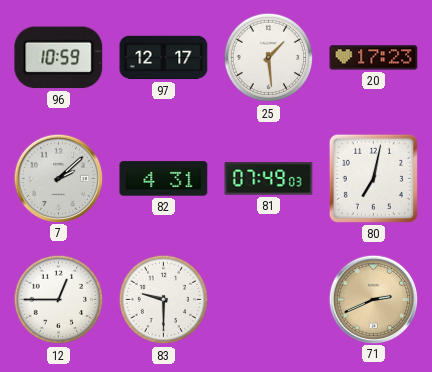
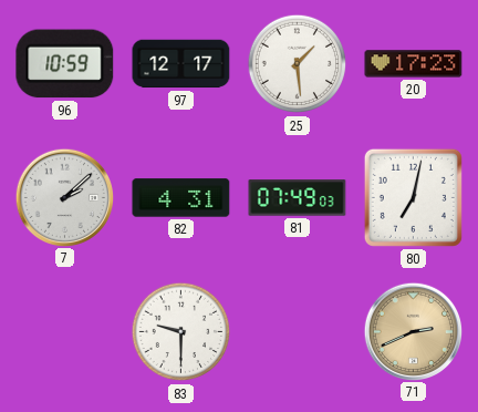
12: 12:45 -> none
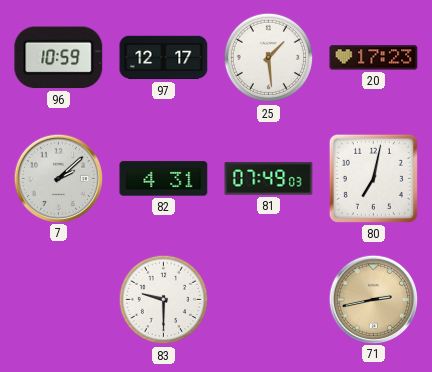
71: 2:41 -> 2:43
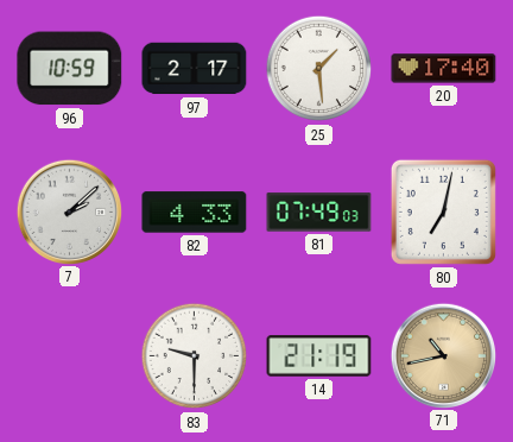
97: 12:17 -> 2:17
20: 17:23 -> 17:40
82: 4:31 -> 4:33
14: none -> 21:19
71: 2:43 -> 10:43
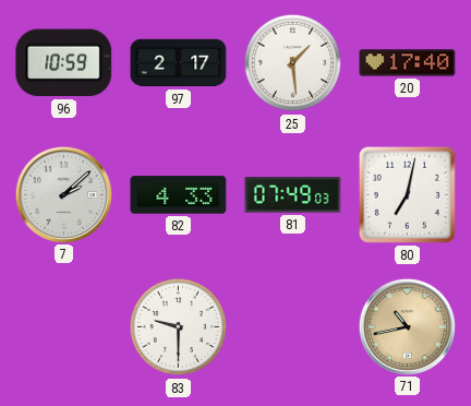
14: 21:19 -> none
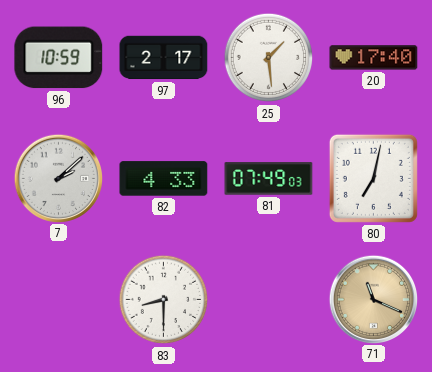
83: 9:30 -> 8:30
71: 10:43 -> 11:19
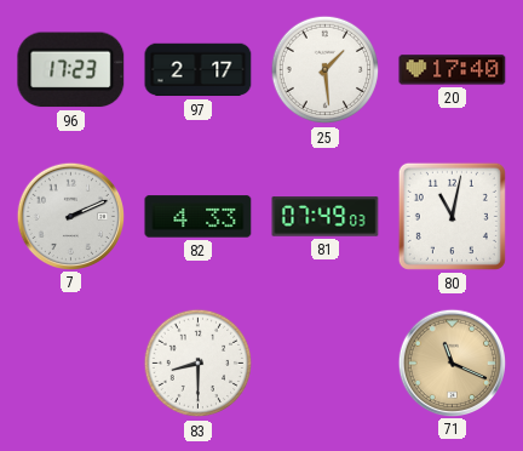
96: 10:59 -> 17:23
7: 2:08 -> 2:11
80: 7:02 -> 11:02
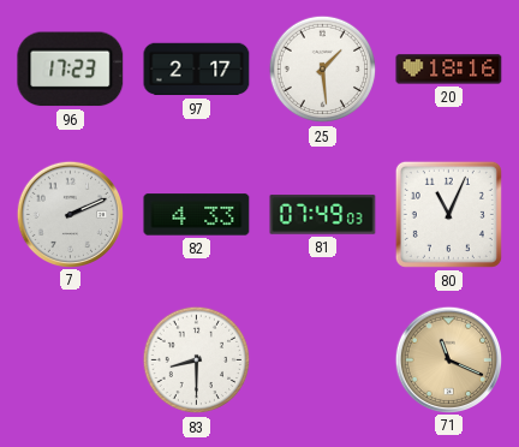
20: 17:40 -> 18:16
80: 11:02 -> 11:04
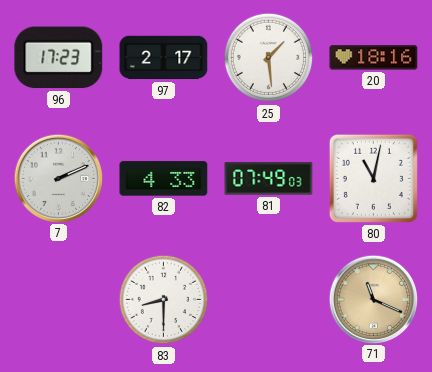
80: 11:04 -> 11:02
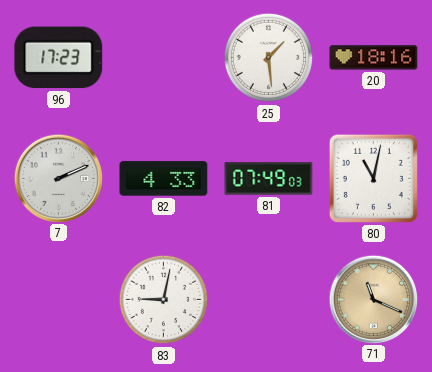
97: 2:17 -> none
83: 8:30 -> 9:02
